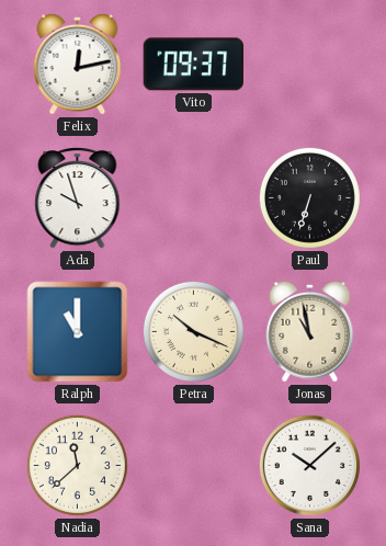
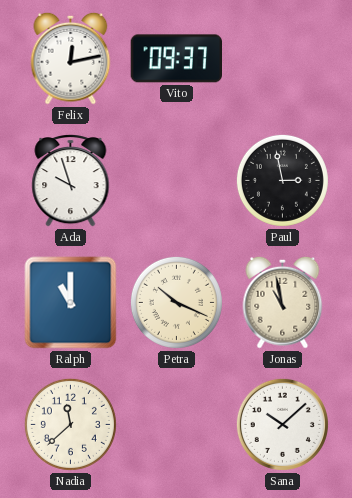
Paul: 6:33 -> 2:58
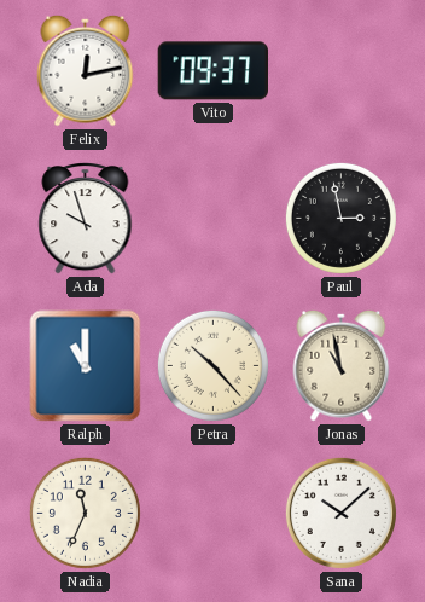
Petra: 10:19 -> 10:23
Nadia: 11:38 -> 11:34
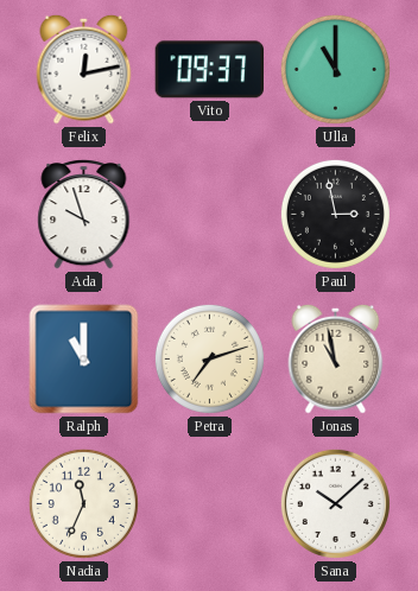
Ulla: none -> 11:00
Petra: 10:23 -> 7:12
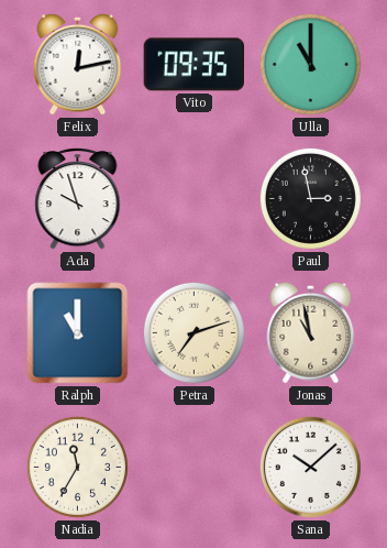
Vito: 09:37 -> 09:35
Nadia: 11:34 -> 11:35
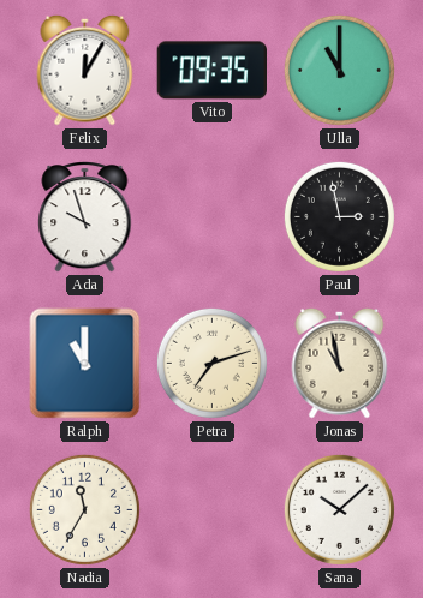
Felix: 12:13 -> 12:05
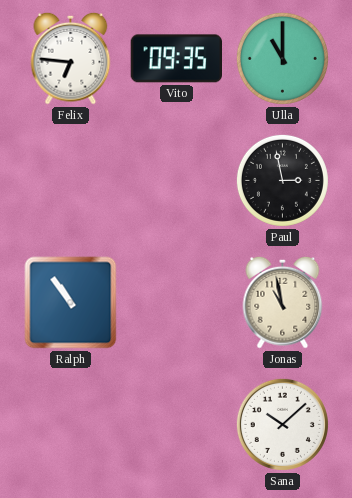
Felix: 12:05 -> 6:46
Ada: 9:57 -> none
Ralph: 11:00 -> 10:54
Petra: 7:12 -> none
Nadia: 11:35 -> none
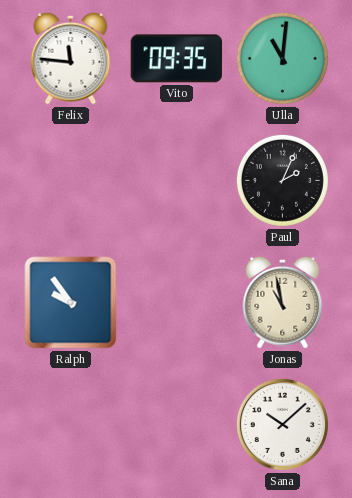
Felix: 6:46 -> 11:46
Ulla: 11:00 -> 11:01
Paul: 2:58 -> 2:04
Ralph: 10:54 -> 9:54
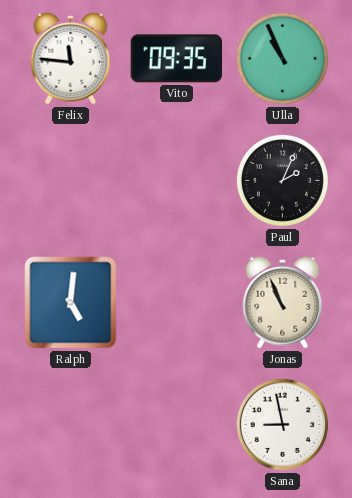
Ulla: 11:01 -> 10:56
Ralph: 9:54 -> 5:01
Jonas: 10:58 -> 10:56
Sana: 10:08 -> 8:58
